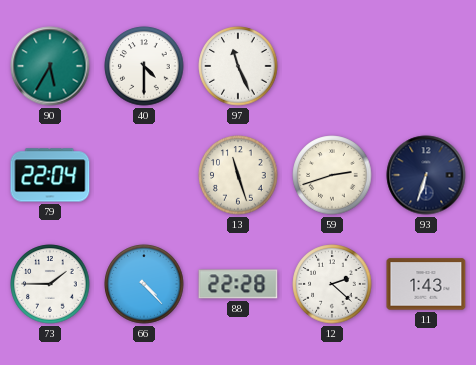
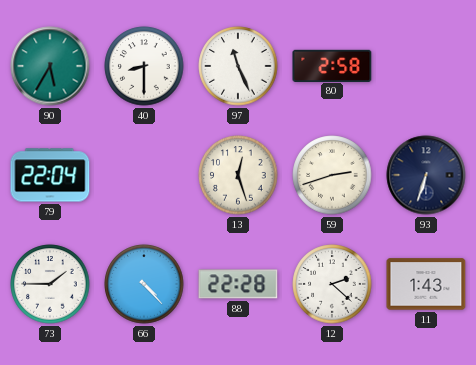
40: 4:30 -> 8:30
80: none -> 2:58
13: 11:27 -> 12:27
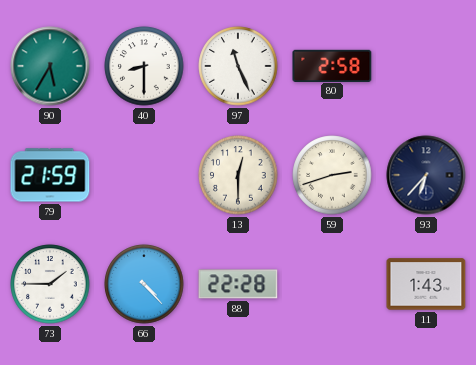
79: 22:04 -> 21:59
13: 12:27 -> 12:30
93: 6:33 -> 6:37
12: 2:22 -> none
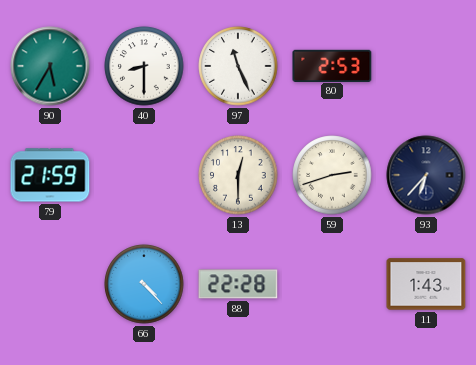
80: 2:58 -> 2:53
73: 1:45 -> none
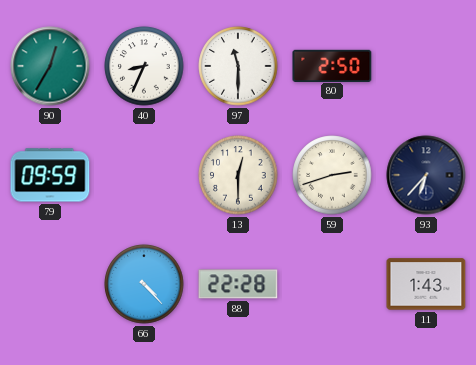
90: 5:35 -> 12:35
40: 8:30 -> 8:34
97: 11:26 -> 11:30
80: 2:53 -> 2:50
79: 21:59 -> 09:59
